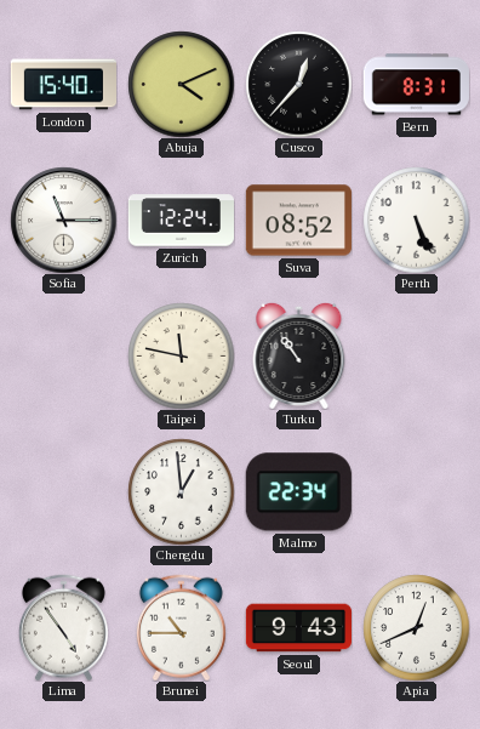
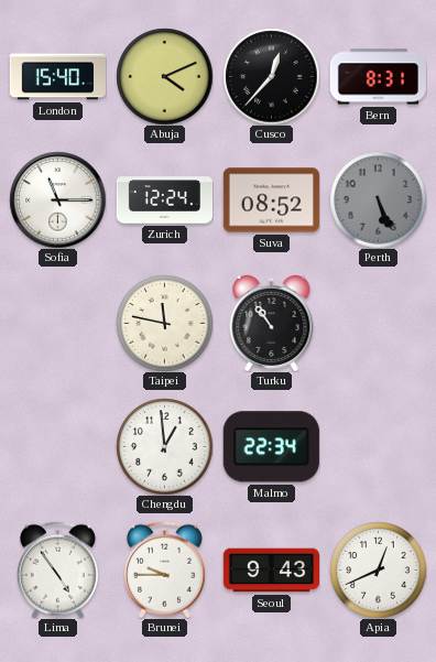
Perth dial: white -> grey
Brunei: 10:45 -> 9:45
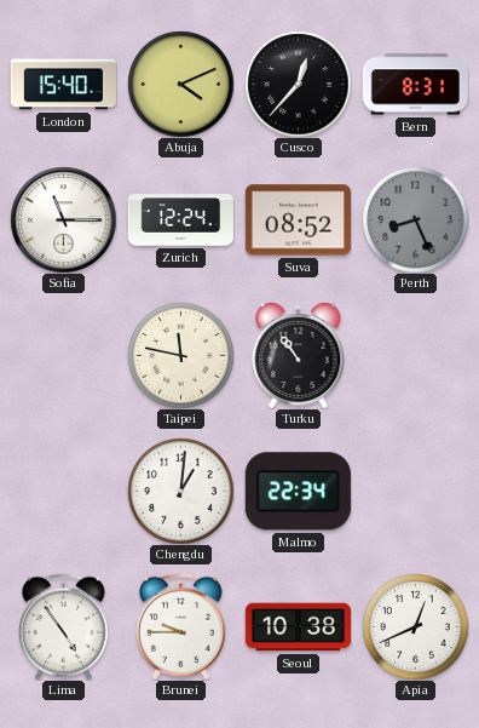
Perth: 5:26 -> 8:26
Chengdu: 12:59 -> 1:01
Seoul: 9:43 -> 10:38
